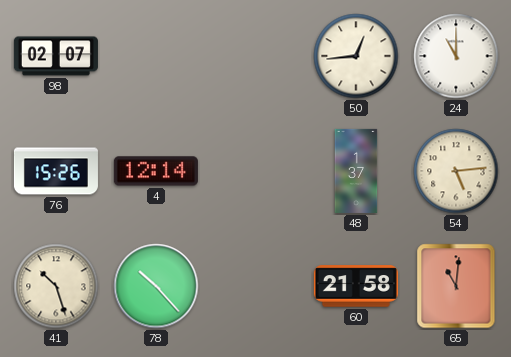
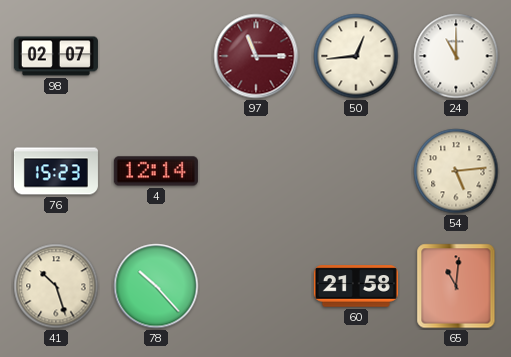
97: none -> 11:15
76: 15:26 -> 15:23
48: 1:37 -> none
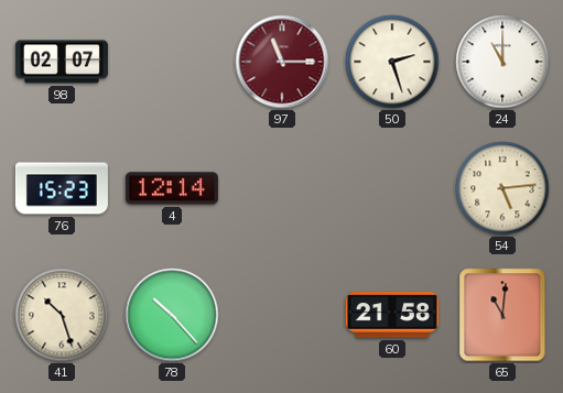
50: 12:44 -> 2:27
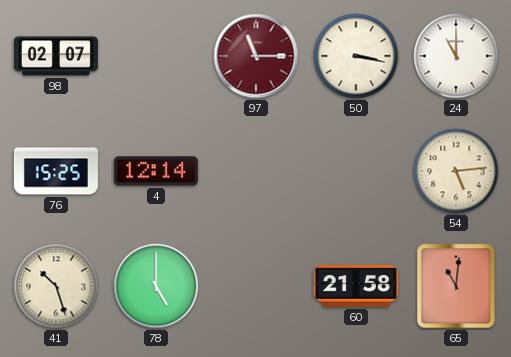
50: 2:27 -> 3:17
76: 15:23 -> 15:25
78: 10:23 -> 5:00
